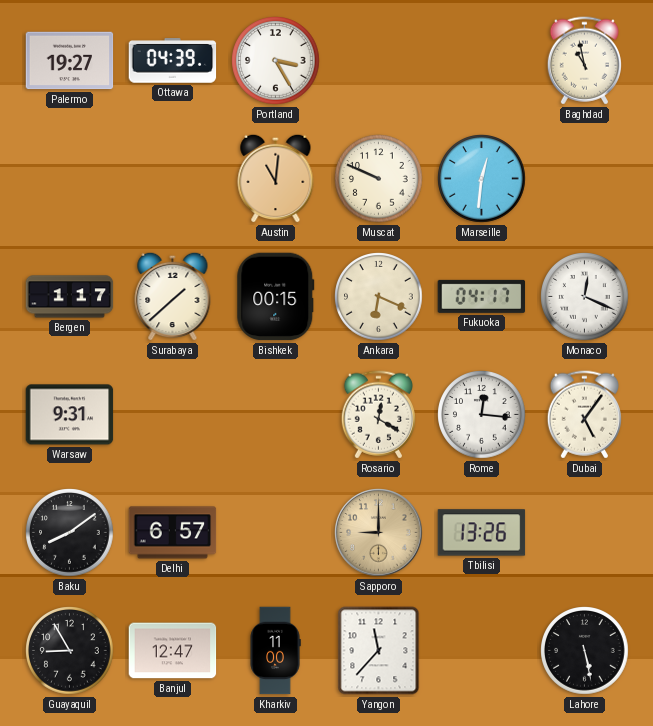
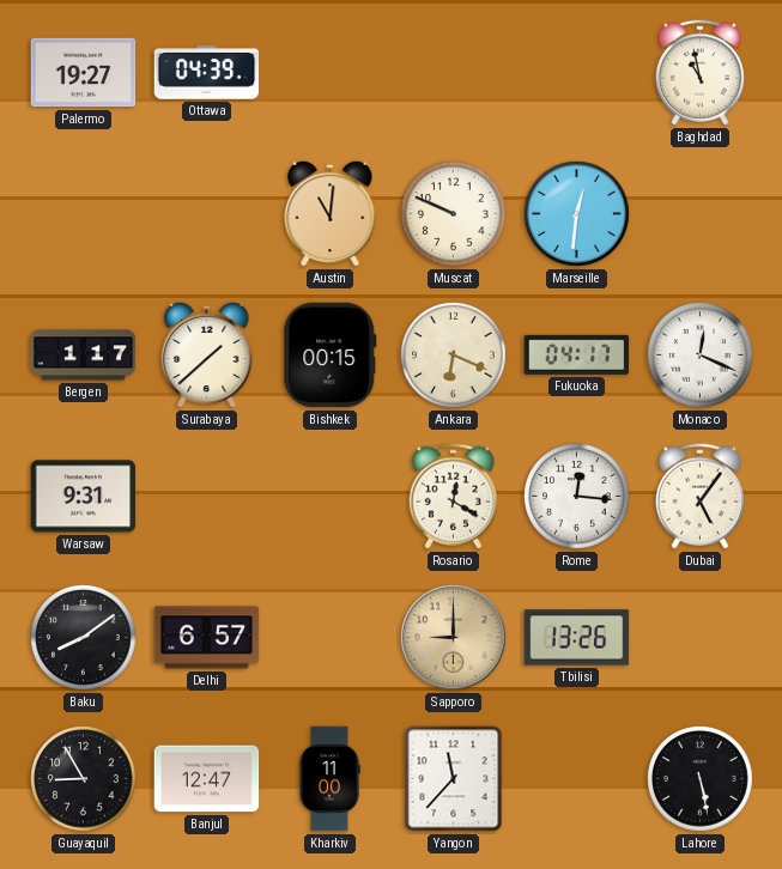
Portland: 3:25 -> none
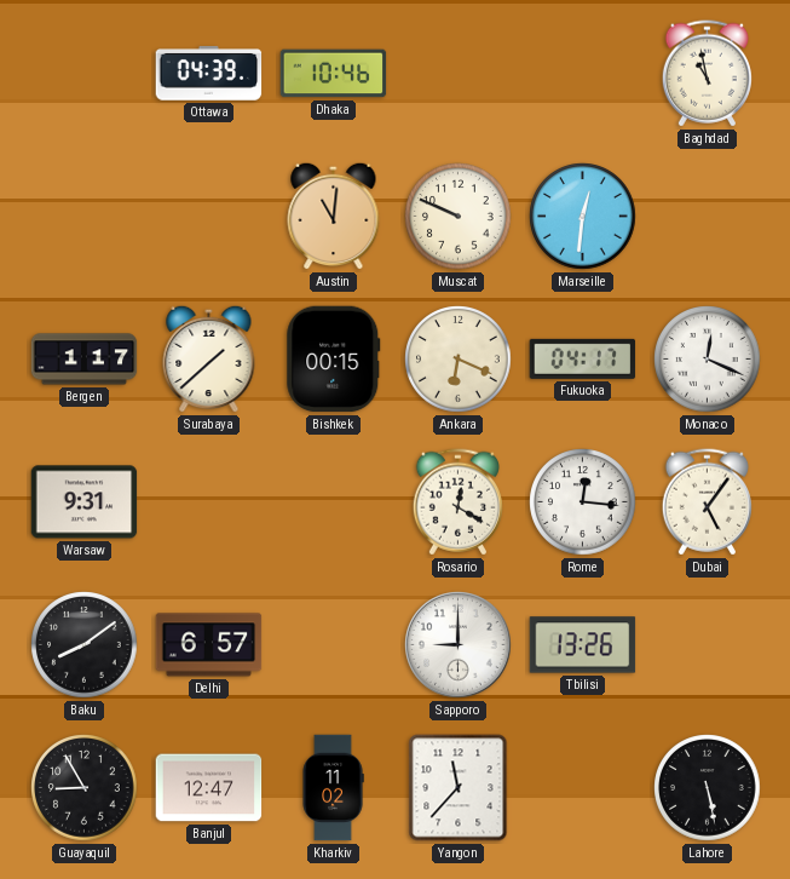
Palermo: 19:27 -> none
Dhaka: none -> 10:46
Sapporo dial: champagne -> white
Kharkiv: 11:00 -> 11:02
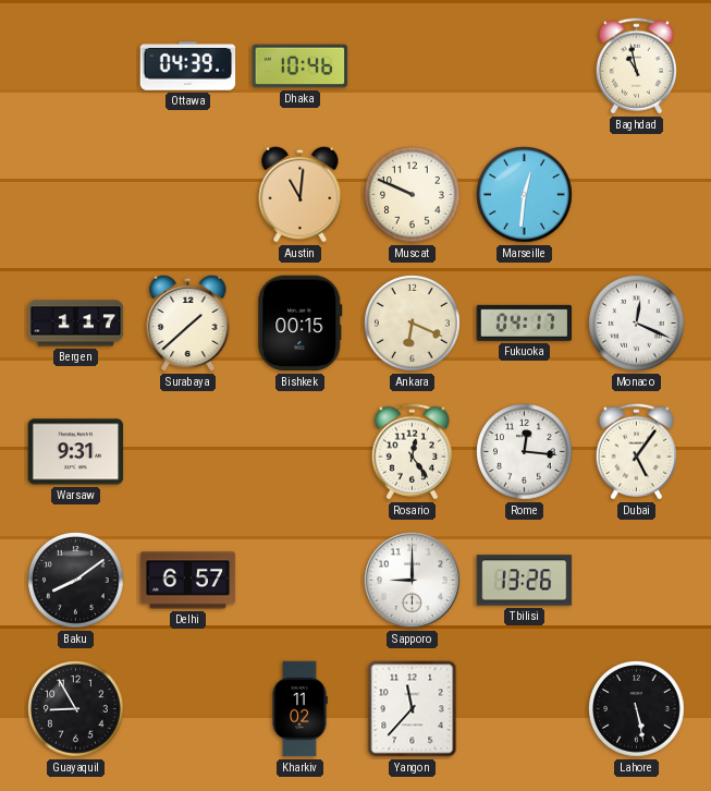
Rosario: 12:20 -> 12:24
Banjul: 12:47 -> none
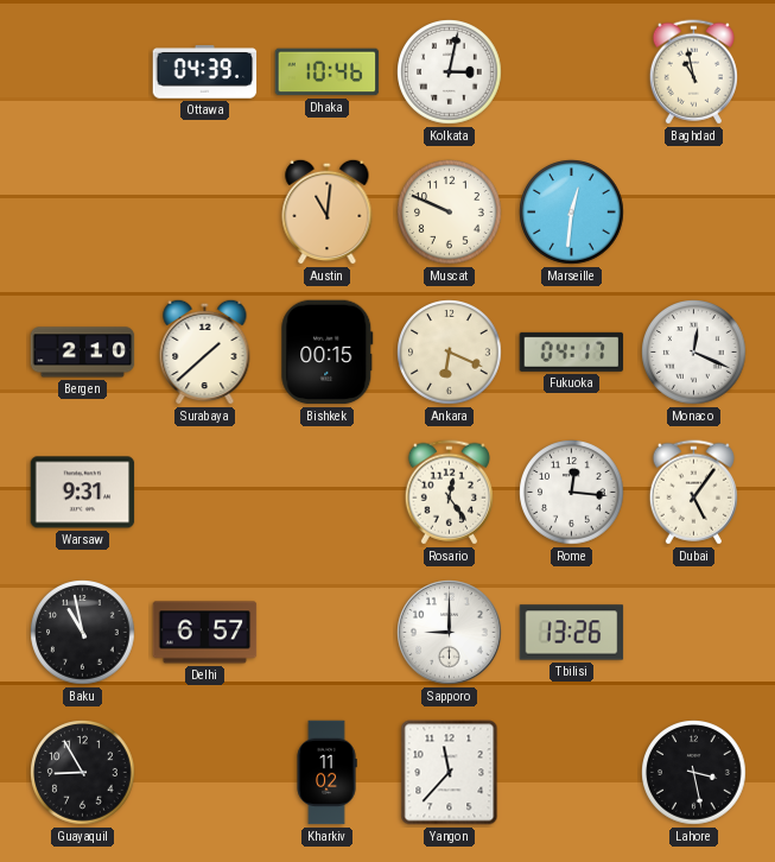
Kolkata: none -> 3:02
Bergen: 1:17 -> 2:10
Baku: 8:09 -> 10:58
Lahore: 5:28 -> 3:28
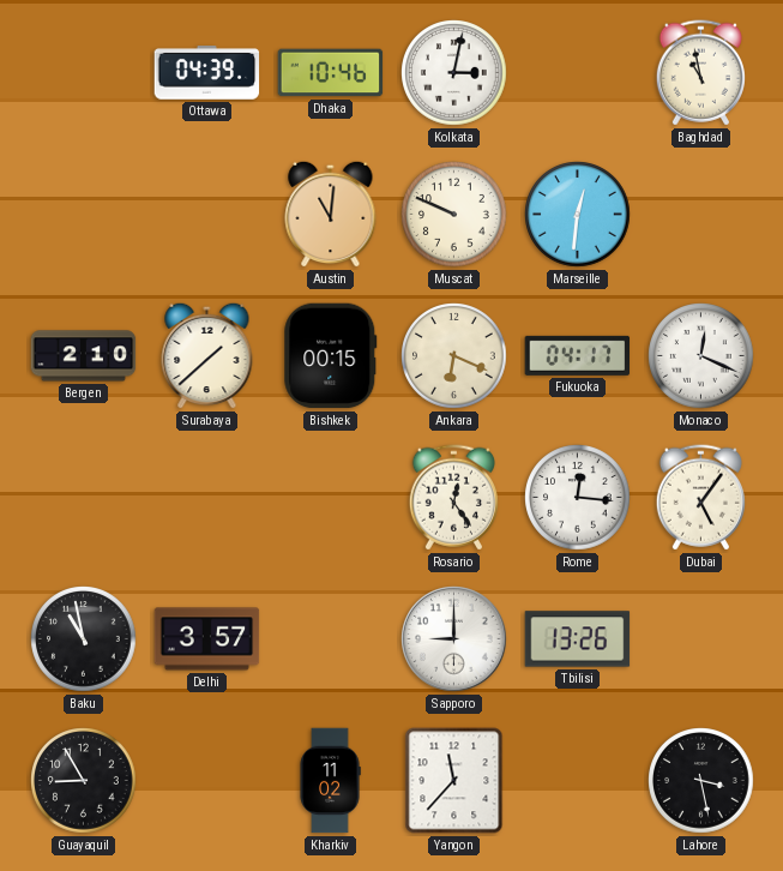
Warsaw: 9:31 -> none
Delhi: 6:57 -> 3:57
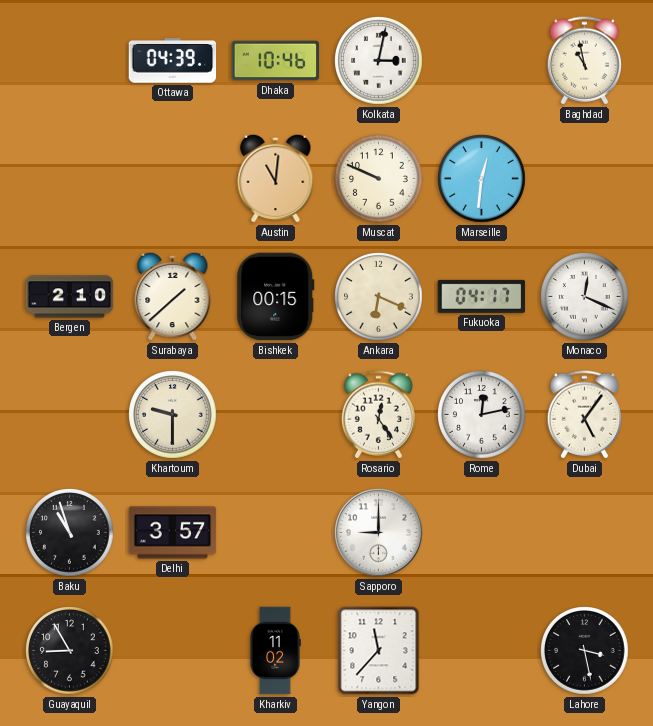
Khartoum: none -> 9:30
Rome: 12:16 -> 12:13
Baku: 10:58 -> 10:57
Tbilisi: 13:26 -> none
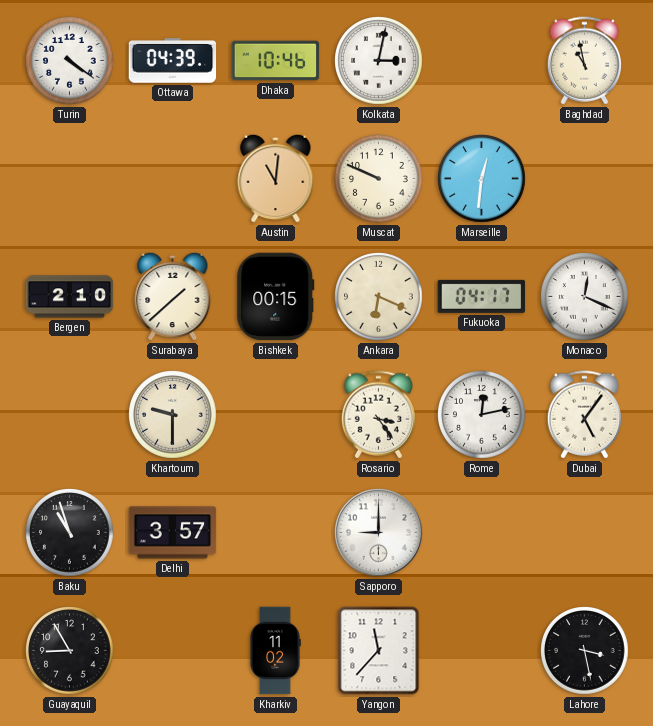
Turin: none -> 4:21
Rosario: 12:24 -> 3:24
